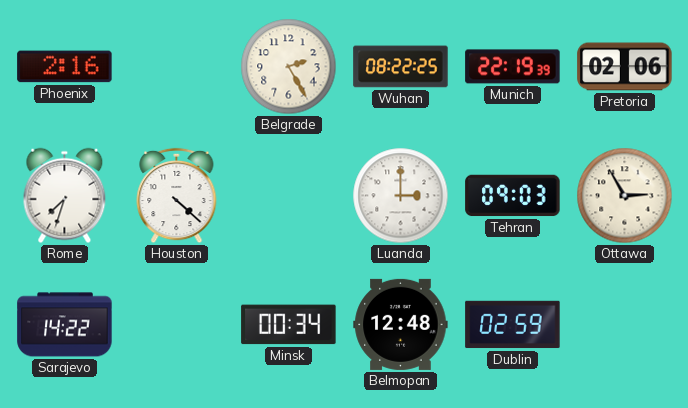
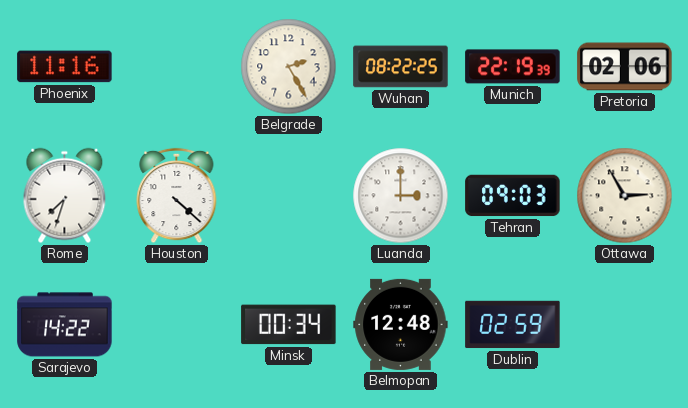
Phoenix: 2:16 -> 11:16
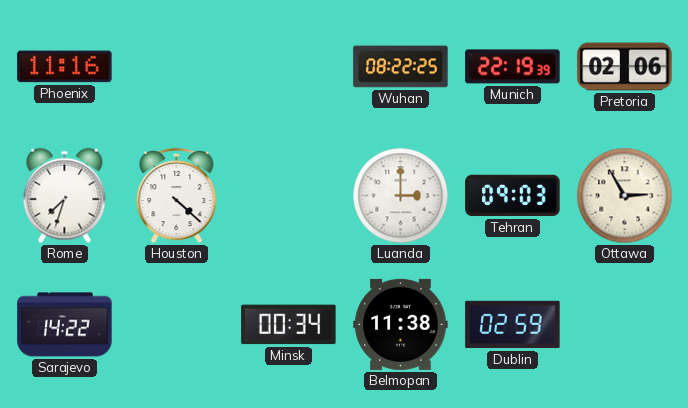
Belgrade: 2:25 -> none
Belmopan: 12:48 -> 11:38
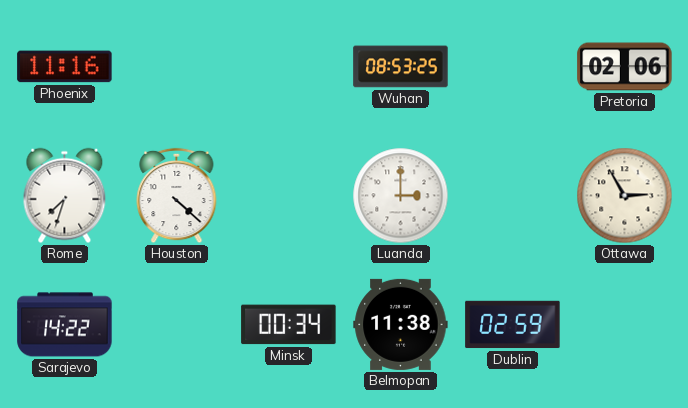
Wuhan: 08:22 -> 08:53
Munich: 22:19 -> none
Tehran: 09:03 -> none
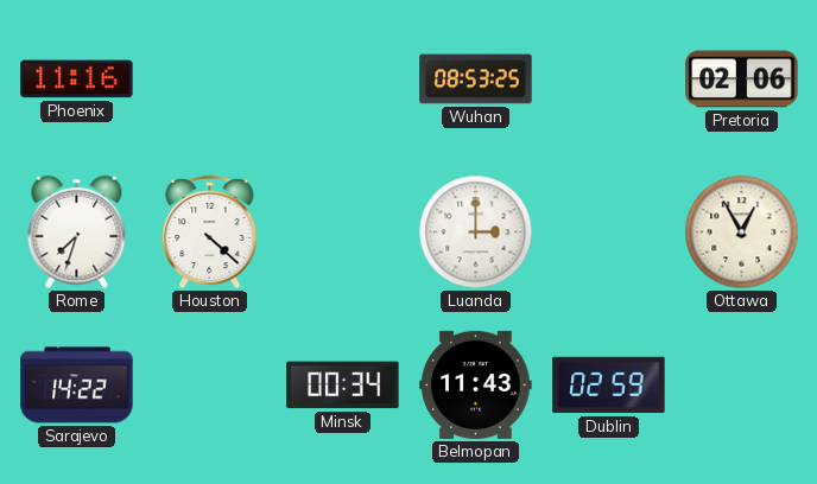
Ottawa: 2:55 -> 12:55
Belmopan: 11:38 -> 11:43
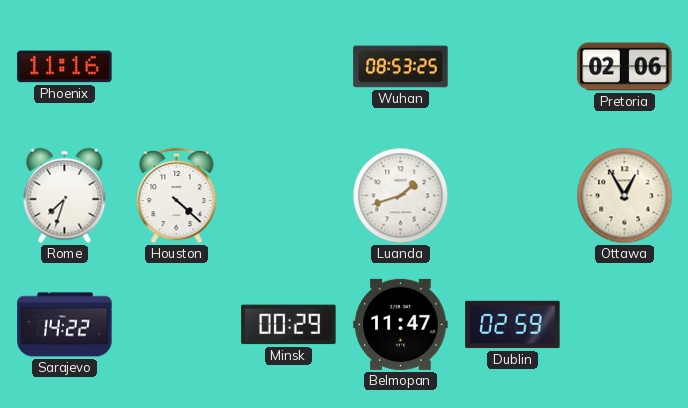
Luanda: 3:00 -> 1:42
Minsk: 00:34 -> 00:29
Belmopan: 11:43 -> 11:47
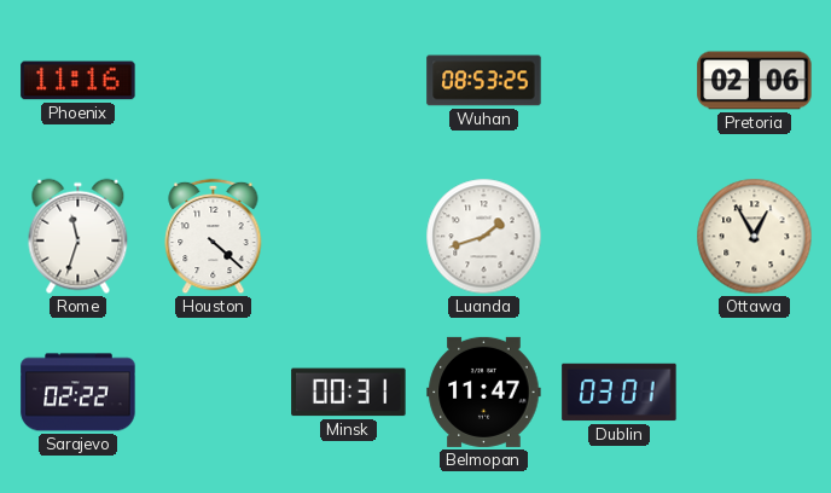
Rome: 7:33 -> 11:33
Sarajevo: 14:22 -> 02:22
Minsk: 00:29 -> 00:31
Dublin: 02:59 -> 03:01
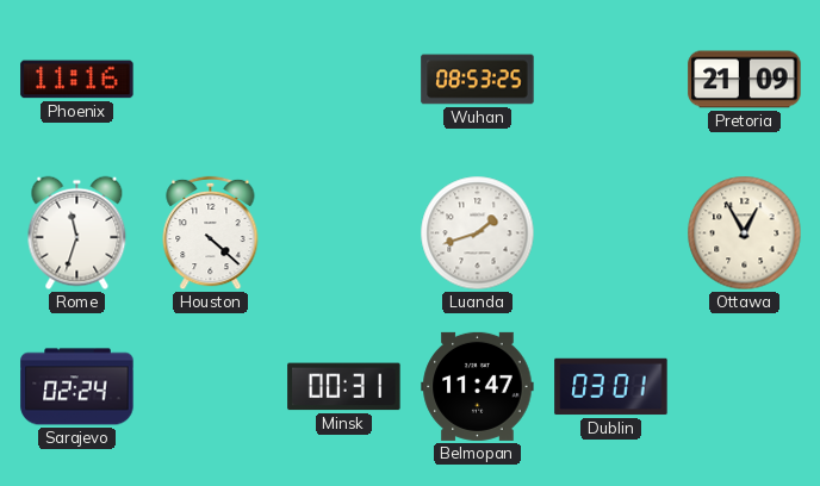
Pretoria: 02:06 -> 21:09
Sarajevo: 02:22 -> 02:24
